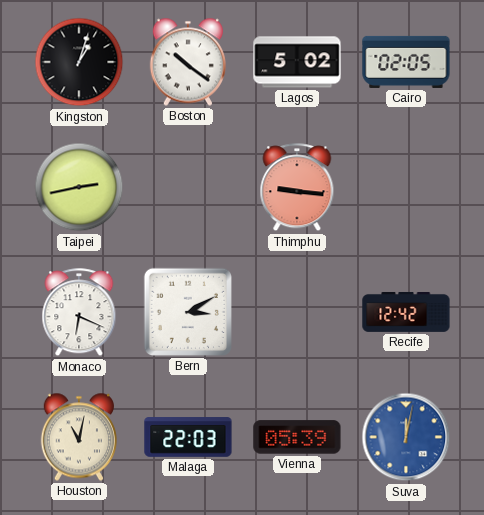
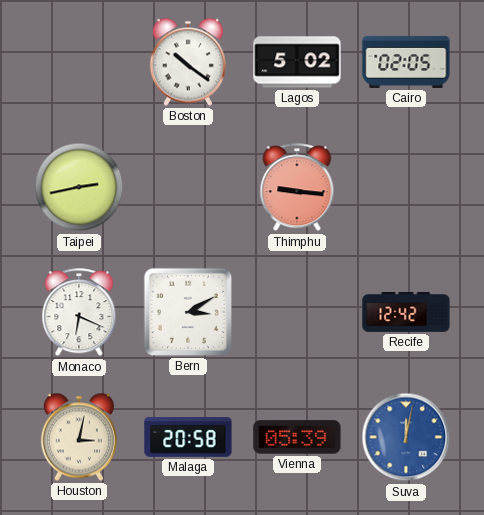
Kingston: 1:03 -> none
Houston: 11:02 -> 3:02
Malaga: 22:03 -> 20:58
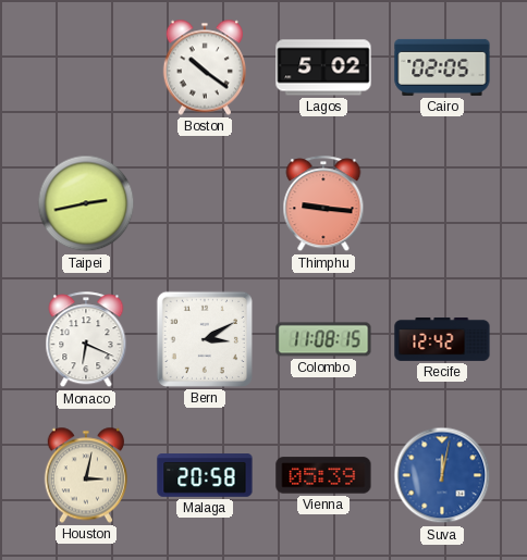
Colombo: none -> 11:08
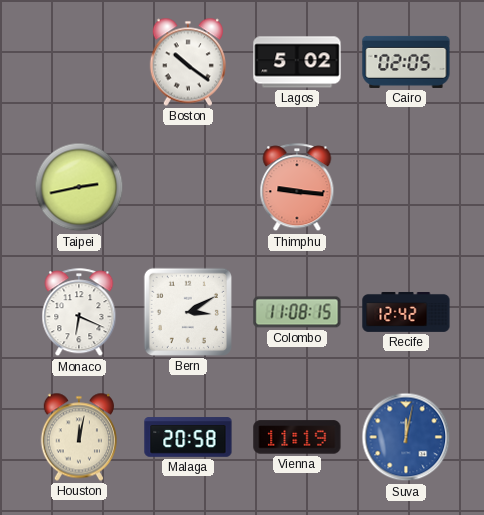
Houston: 3:02 -> 12:02
Vienna: 05:39 -> 11:19
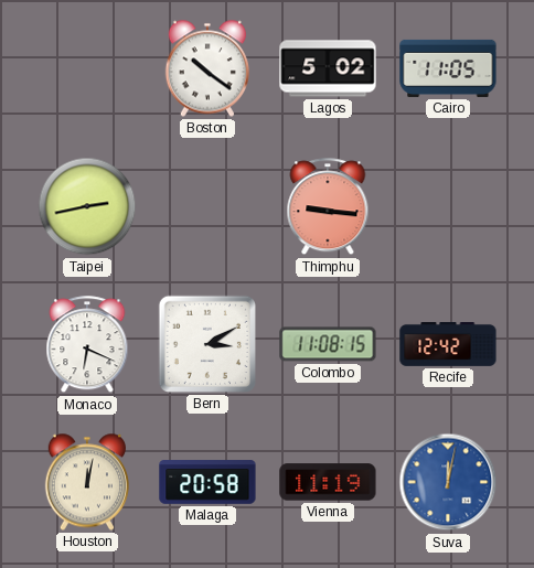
Cairo: 02:05 -> 11:05
